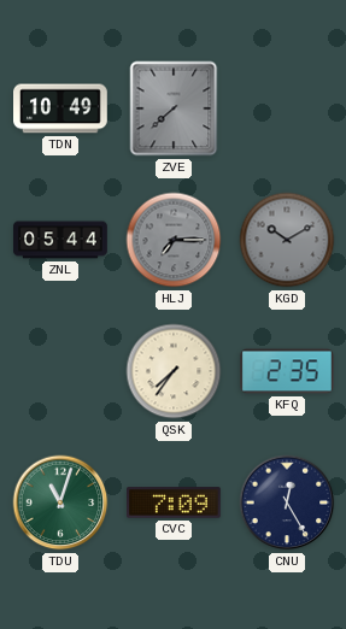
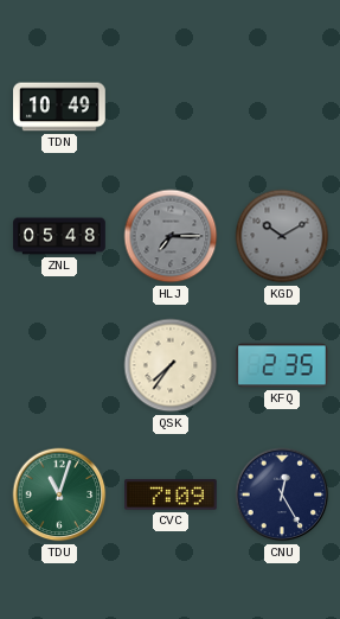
ZVE: 7:38 -> none
ZNL: 05:44 -> 05:48
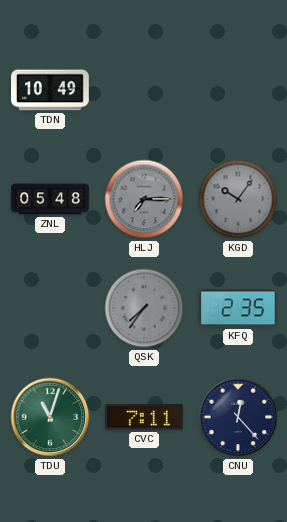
KGD: 10:10 -> 10:06
QSK dial: cream -> grey
CVC: 7:09 -> 7:11
CNU: 12:25 -> 12:23
